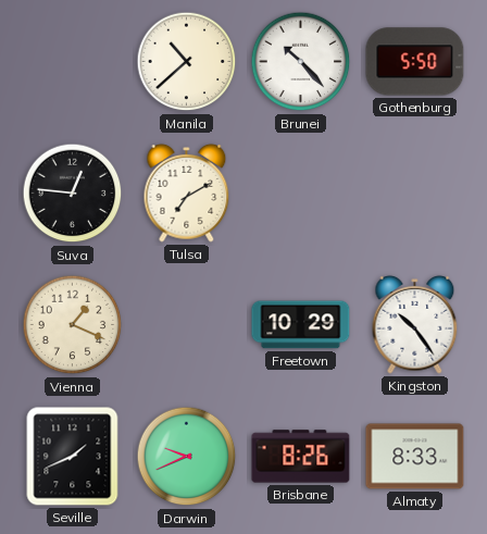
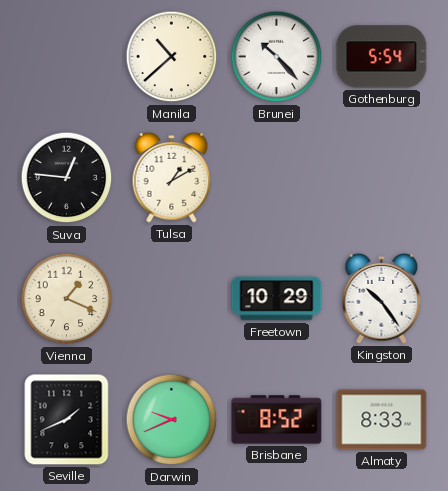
Gothenburg: 5:50 -> 5:54
Tulsa: 7:10 -> 1:10
Brisbane: 8:26 -> 8:52
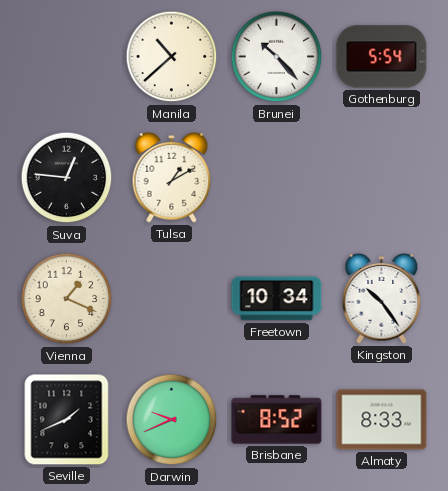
Freetown: 10:29 -> 10:34
